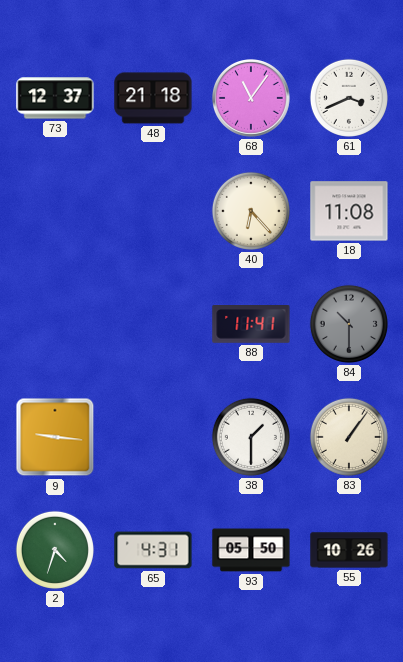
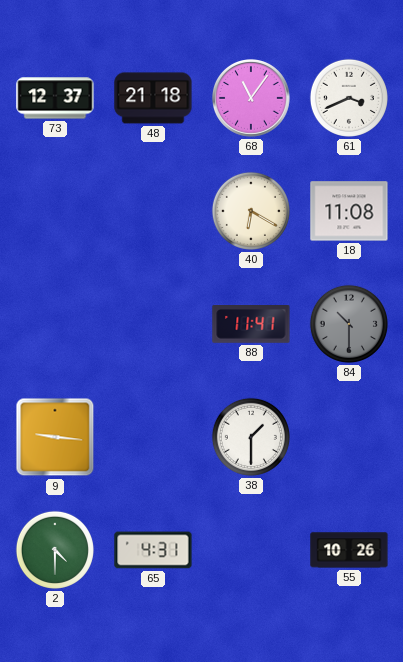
40: 6:23 -> 6:20
83: 1:06 -> none
2: 4:33 -> 4:30
93: 05:50 -> none
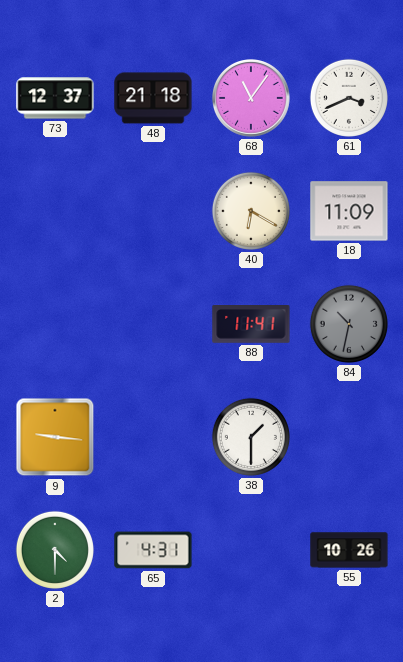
18: 11:08 -> 11:09
84: 10:30 -> 10:32
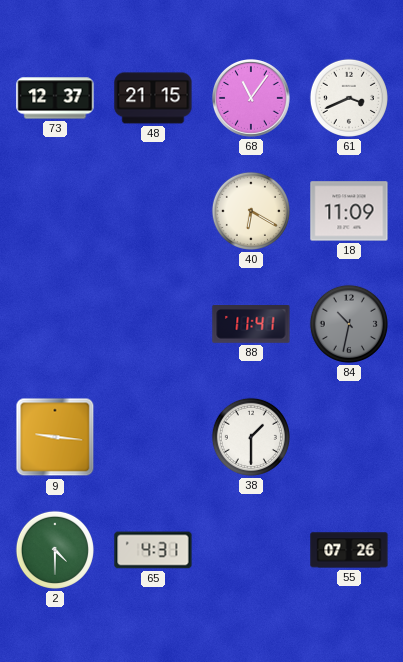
48: 21:18 -> 21:15
55: 10:26 -> 07:26
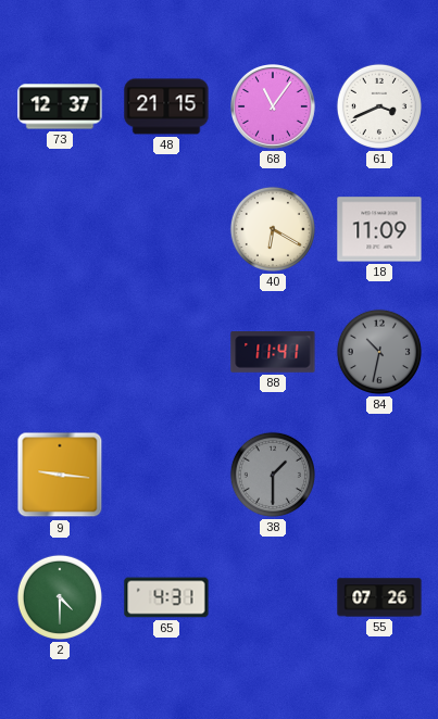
38 dial: white -> grey
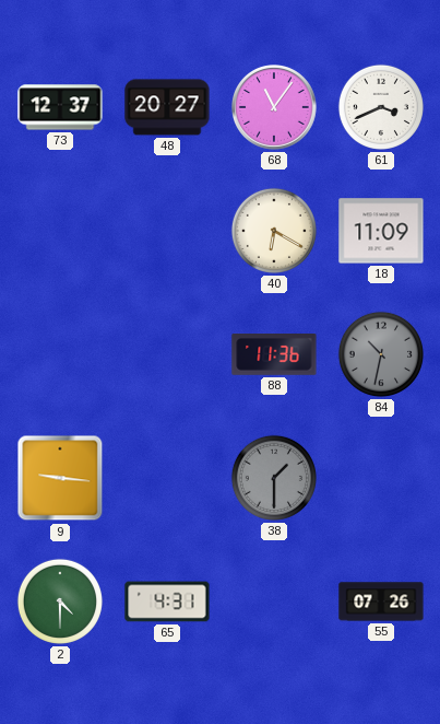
48: 21:15 -> 20:27
88: 11:41 -> 11:36
